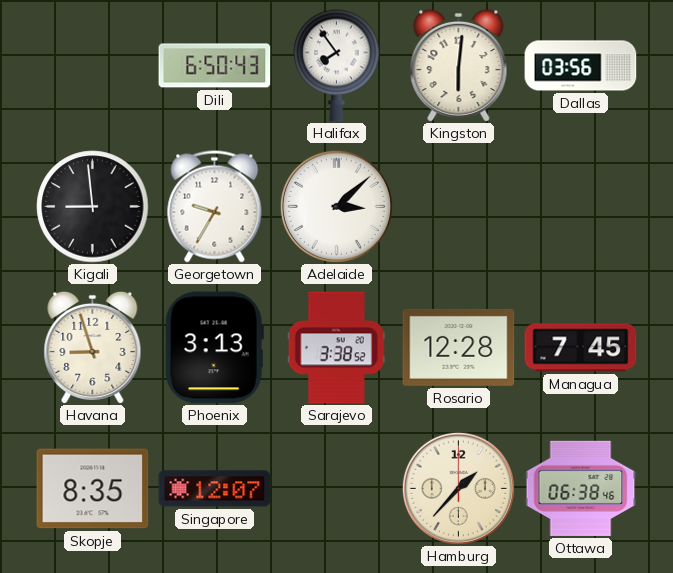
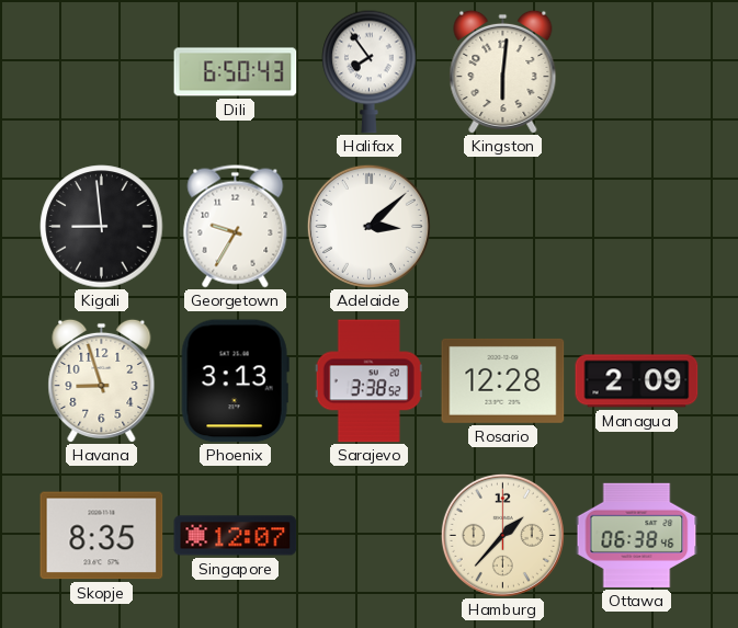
Dallas: 03:56 -> none
Managua: 7:45 -> 2:09
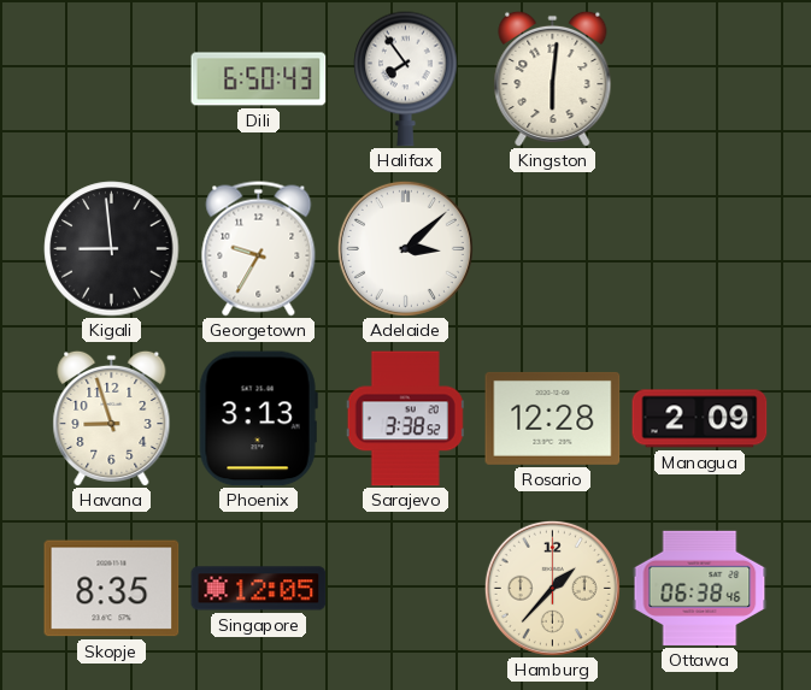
Singapore: 12:07 -> 12:05
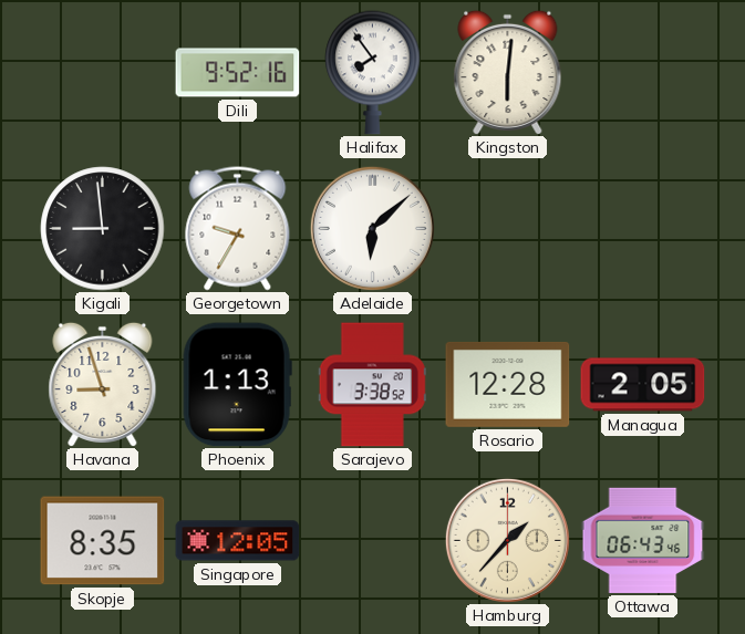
Dili: 6:50 -> 9:52
Adelaide: 3:08 -> 6:08
Phoenix: 3:13 -> 1:13
Managua: 2:09 -> 2:05
Ottawa: 06:38 -> 06:43
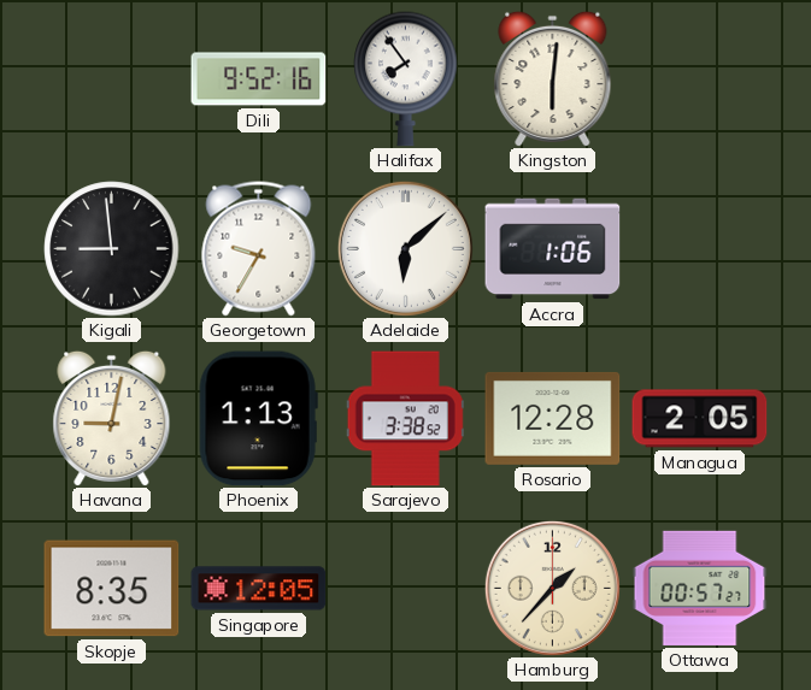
Accra: none -> 1:06
Havana: 8:57 -> 9:02
Ottawa: 06:43 -> 00:57
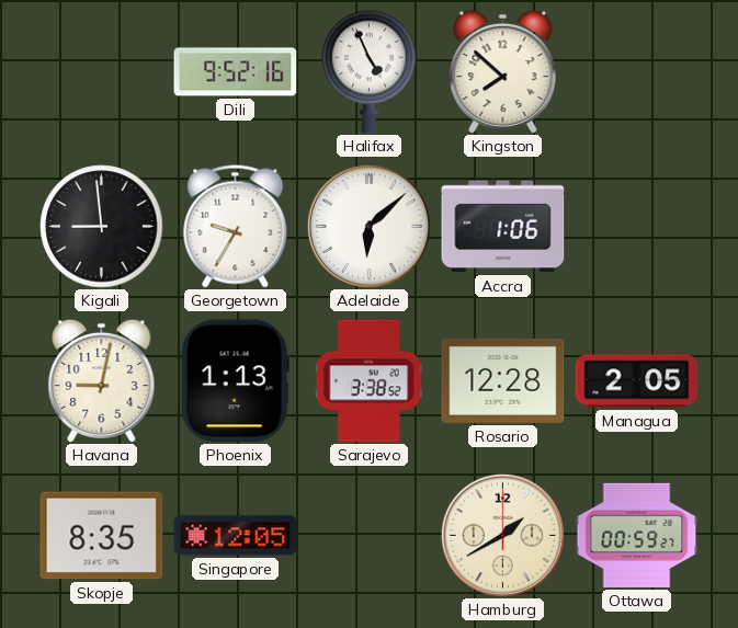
Halifax: 7:54 -> 4:56
Kingston: 6:01 -> 7:52
Hamburg: 1:37 -> 1:40
Ottawa: 00:57 -> 00:59
